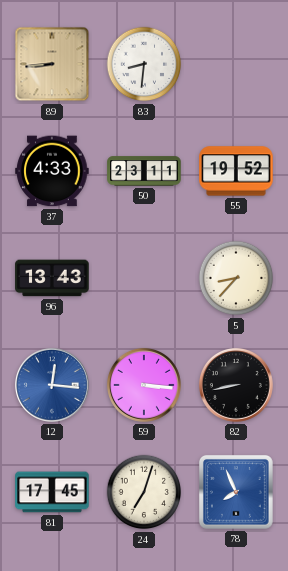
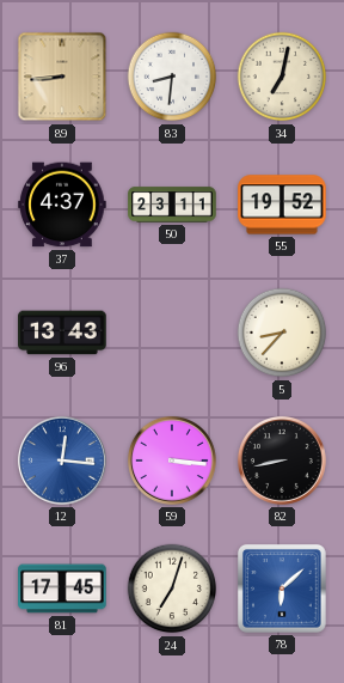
34: none -> 7:02
37: 4:33 -> 4:37
78: 7:56 -> 6:08
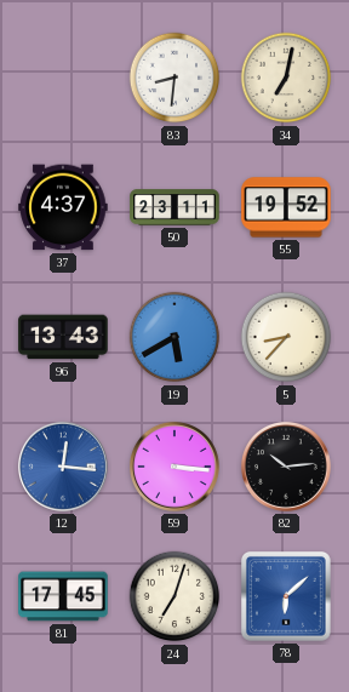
89: 8:44 -> none
19: none -> 5:40
82: 8:43 -> 10:14
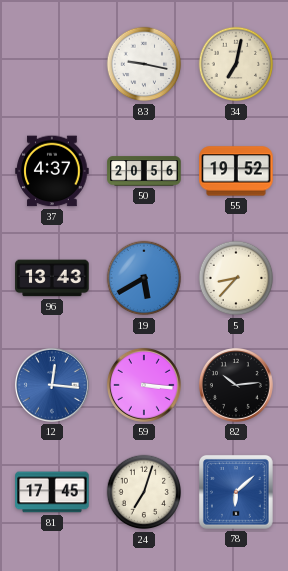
83: 8:31 -> 9:17
50: 23:11 -> 20:56
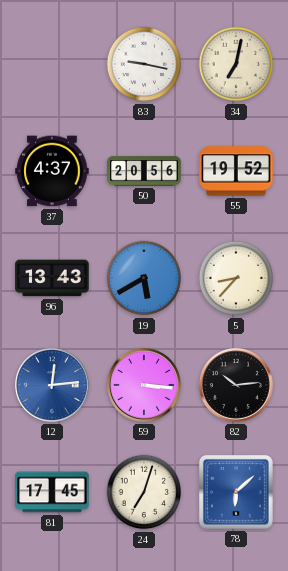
12: 12:16 -> 12:14
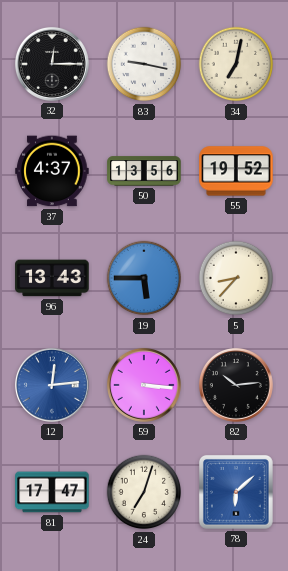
32: none -> 12:15
50: 20:56 -> 13:56
19: 5:40 -> 5:45
81: 17:45 -> 17:47
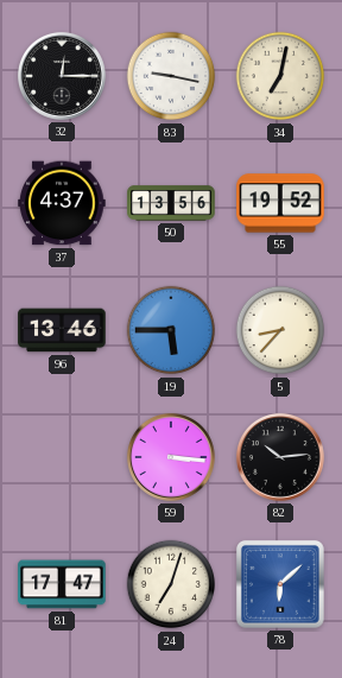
96: 13:43 -> 13:46
12: 12:14 -> none
